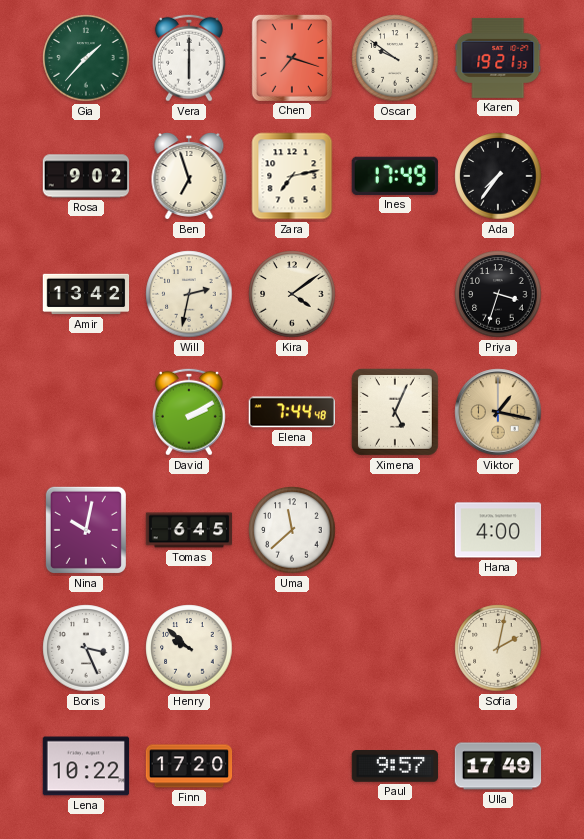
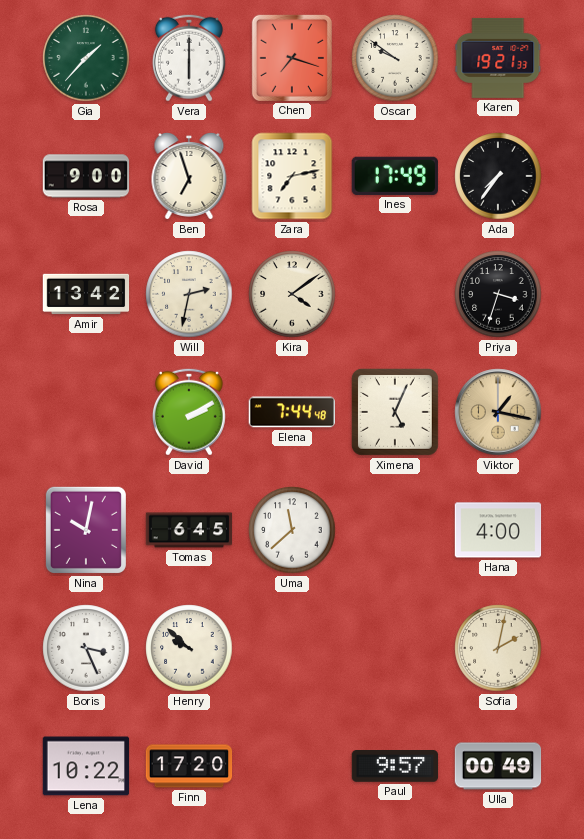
Rosa: 9:02 -> 9:00
Ulla: 17:49 -> 00:49
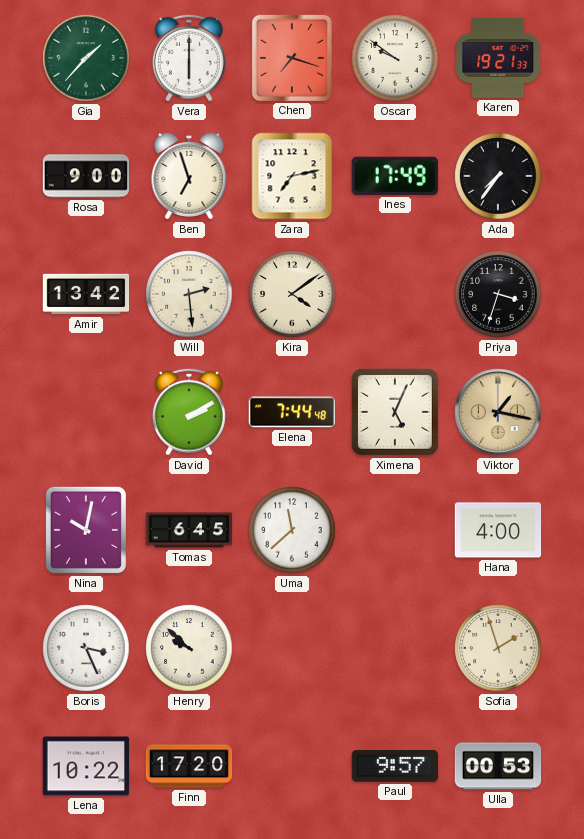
Will: 2:32 -> 2:29
Sofia: 2:02 -> 1:57
Ulla: 00:49 -> 00:53
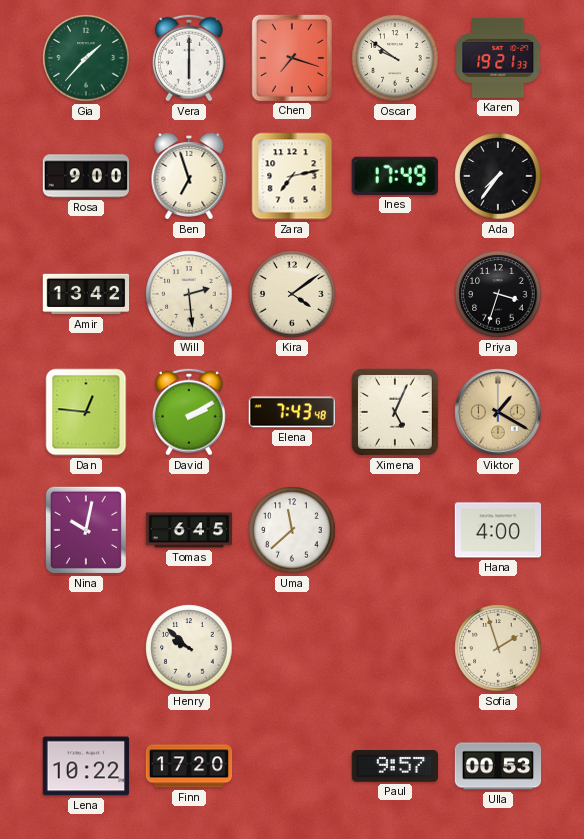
Dan: none -> 12:46
Elena: 7:44 -> 7:43
Viktor: 1:17 -> 1:20
Boris: 3:26 -> none
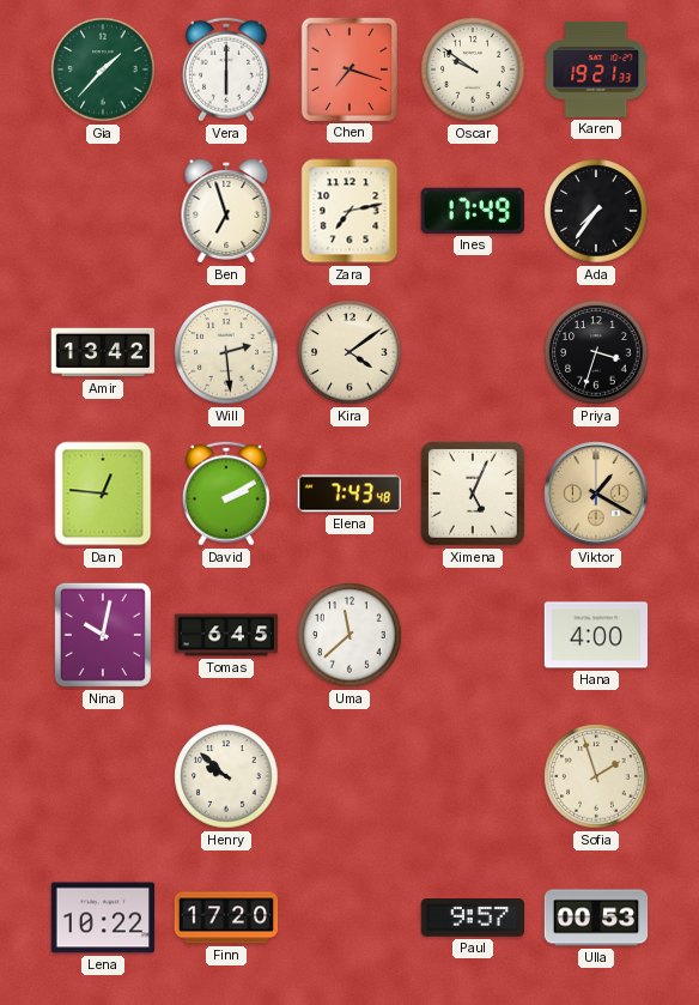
Rosa: 9:00 -> none
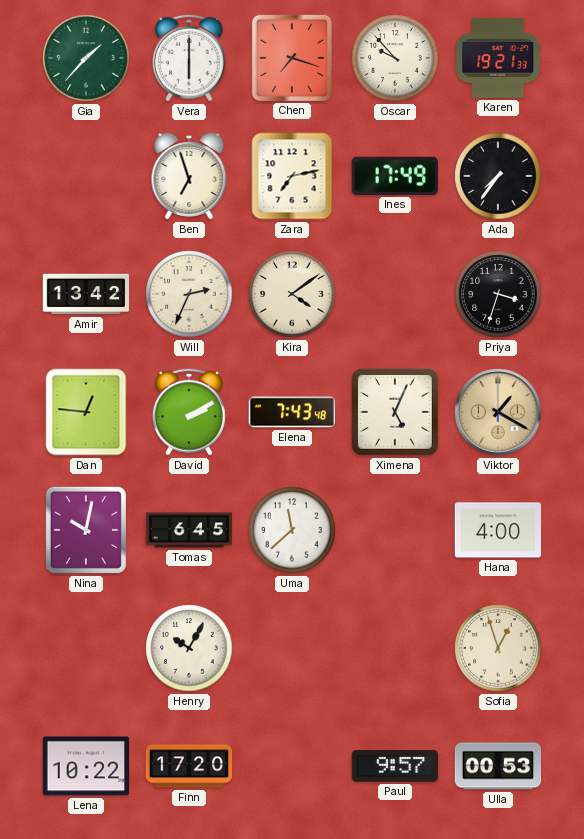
Oscar: 9:51 -> 9:53
Will: 2:29 -> 2:34
Henry: 9:52 -> 10:05
Sofia: 1:57 -> 12:57
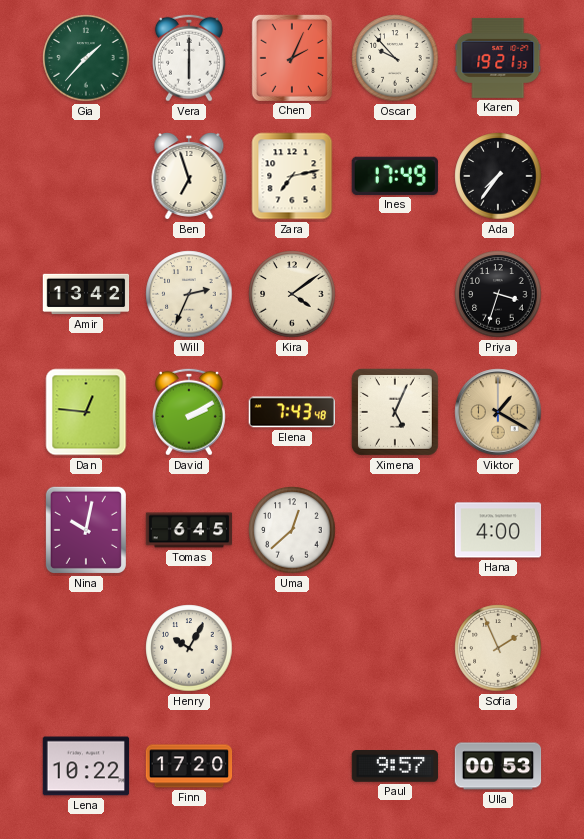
Chen: 7:18 -> 2:04
Uma: 11:38 -> 12:38
Sofia: 12:57 -> 1:56
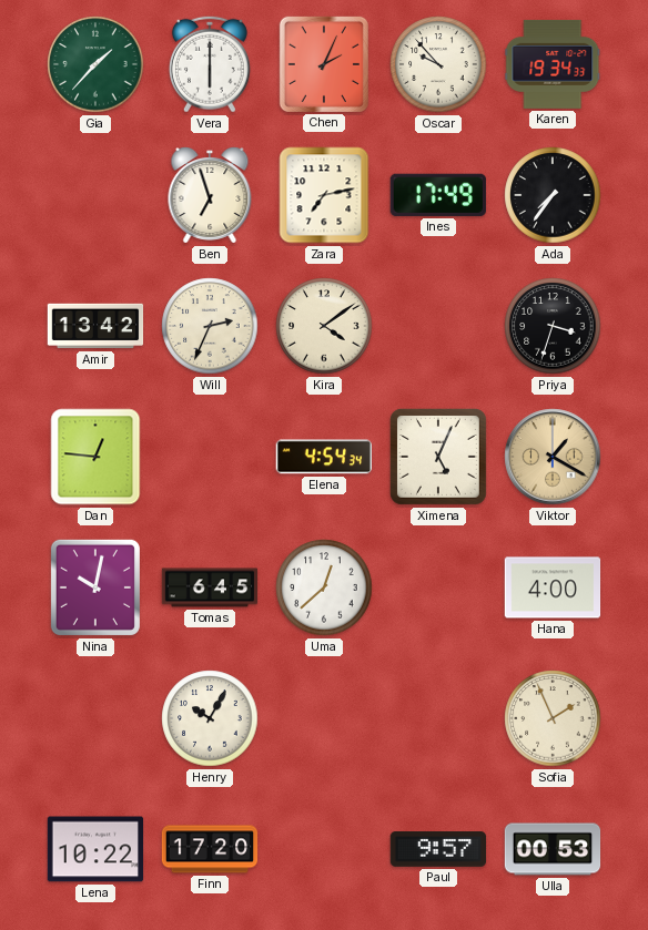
Karen: 19:21 -> 19:34
David: 2:10 -> none
Elena: 7:43 -> 4:54
